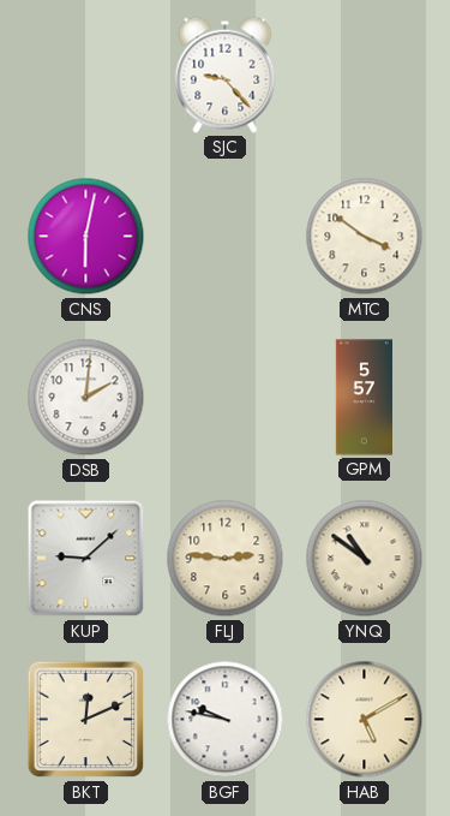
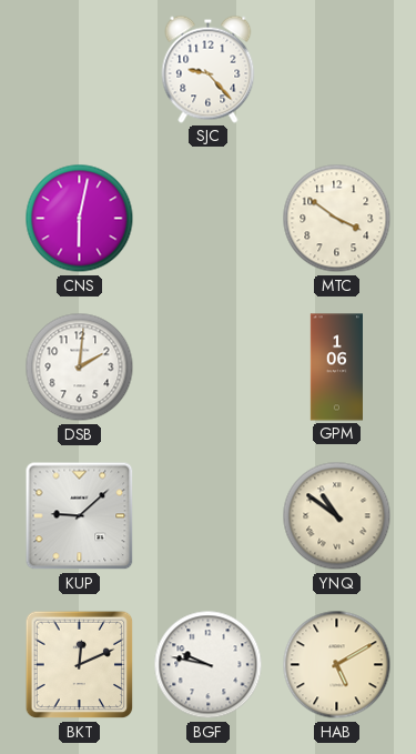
GPM: 5:57 -> 1:06
FLJ: 2:46 -> none
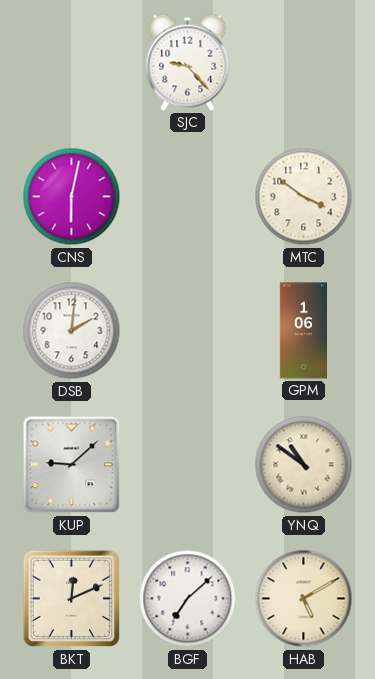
BGF: 9:47 -> 7:08
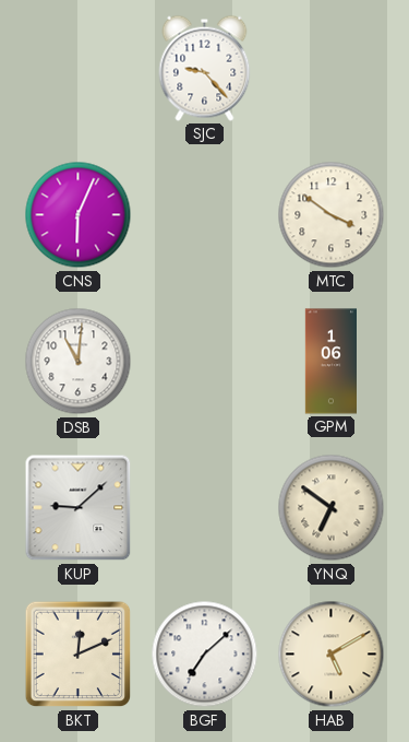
CNS: 6:02 -> 6:04
DSB: 2:01 -> 11:01
YNQ: 10:51 -> 6:51
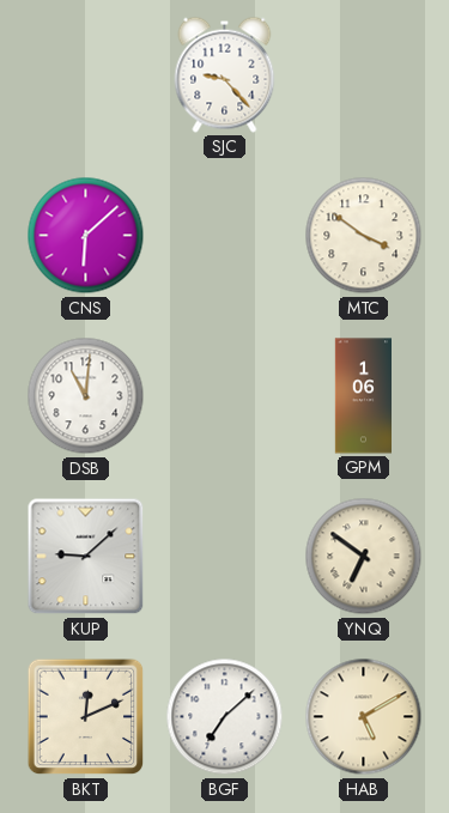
CNS: 6:04 -> 6:08
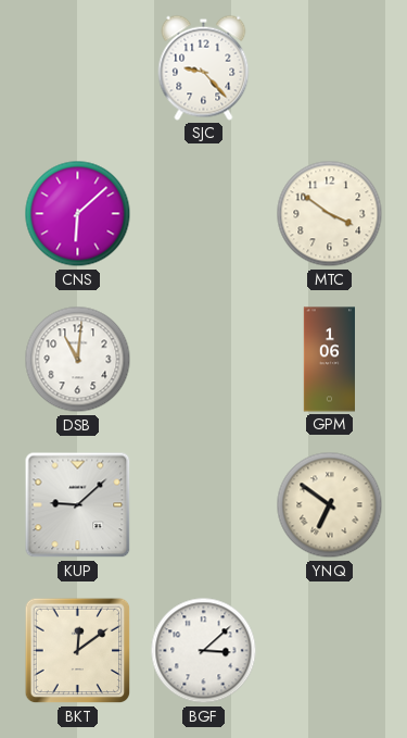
BKT: 12:11 -> 12:09
BGF: 7:08 -> 3:08
HAB: 5:10 -> none
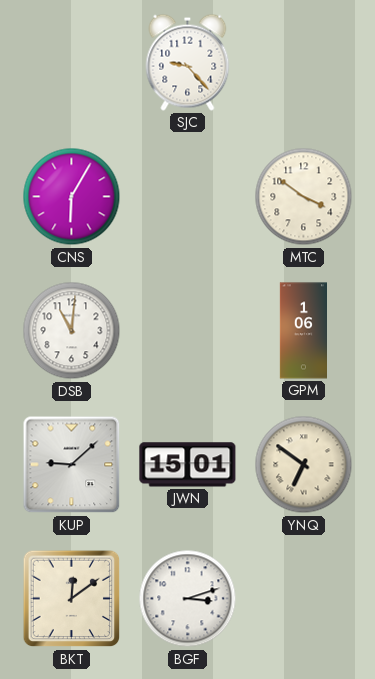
CNS: 6:08 -> 6:05
JWN: none -> 15:01
BGF: 3:08 -> 3:12
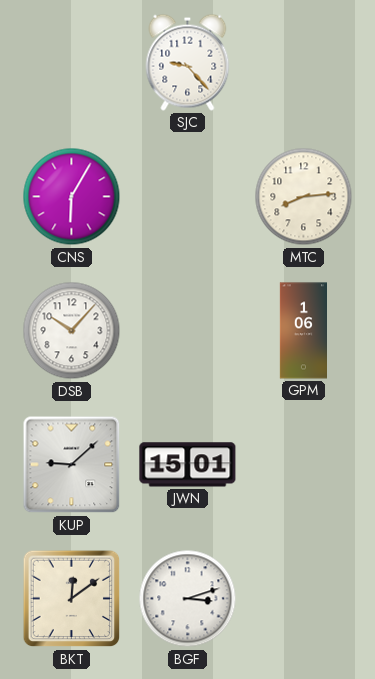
MTC: 3:51 -> 8:14
DSB: 11:01 -> 10:07
YNQ: 6:51 -> none
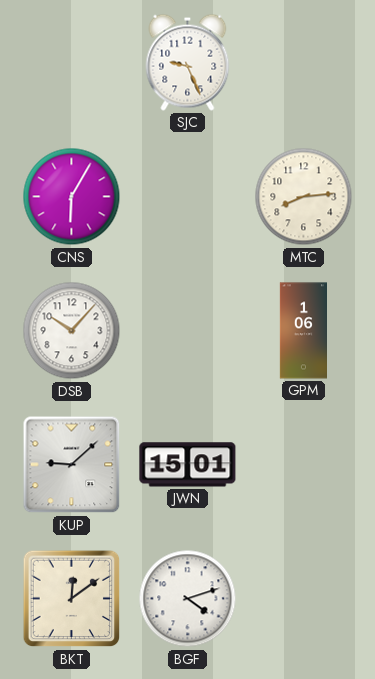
SJC: 9:23 -> 9:26
BGF: 3:12 -> 4:12
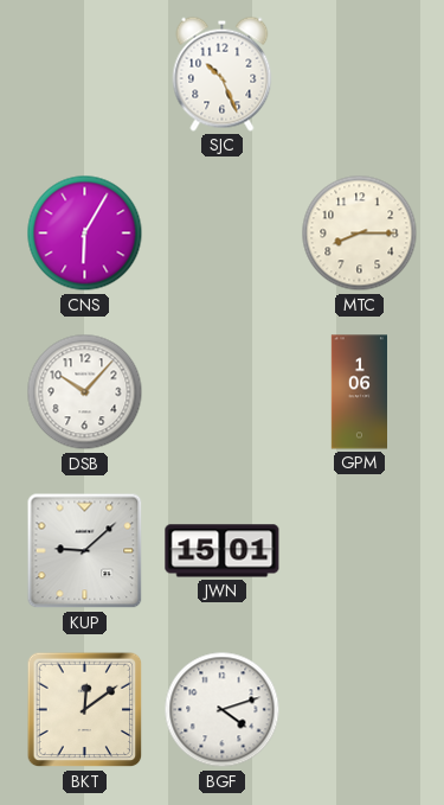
SJC: 9:26 -> 10:26
MTC: 8:14 -> 8:15
